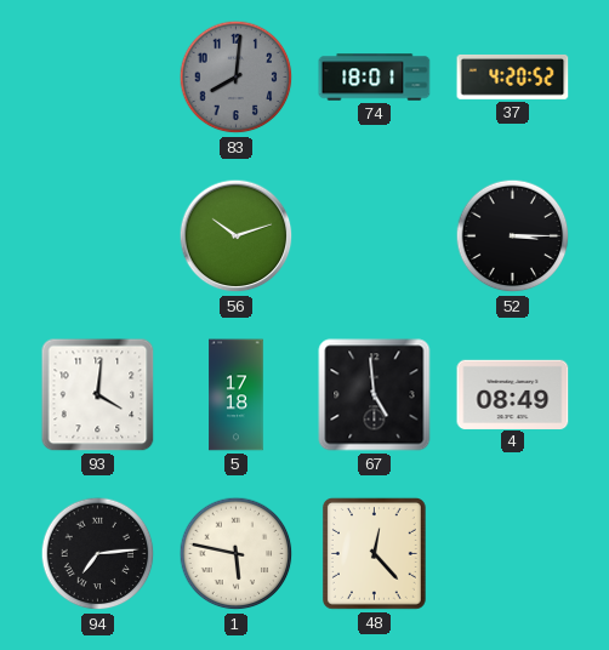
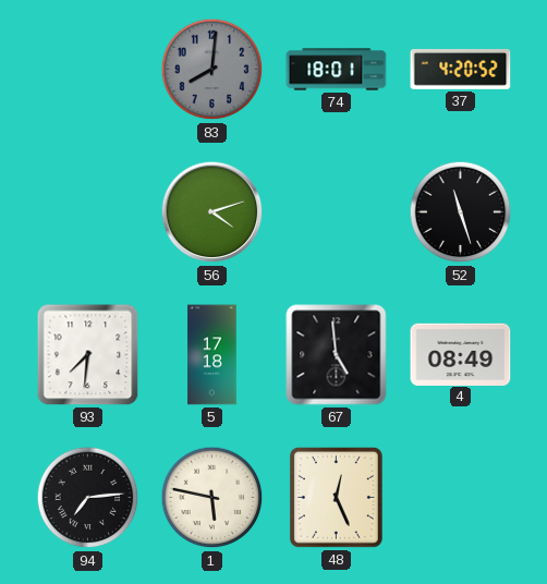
56: 10:12 -> 4:12
52: 3:15 -> 11:27
93: 4:01 -> 7:31
48: 12:23 -> 12:26
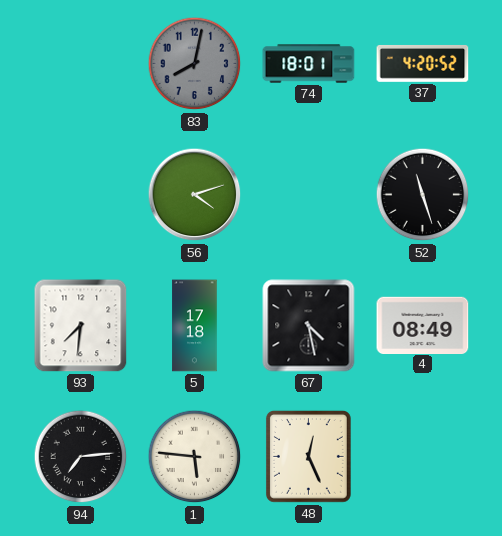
83: 8:01 -> 8:02
67: 4:59 -> 4:28
1: 5:47 -> 5:46
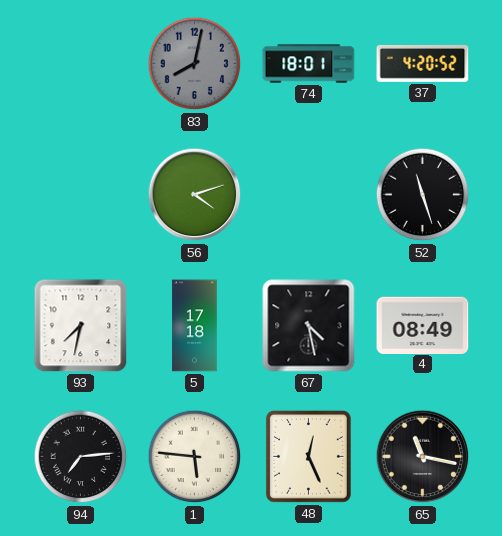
93: 7:31 -> 7:32
65: none -> 11:17
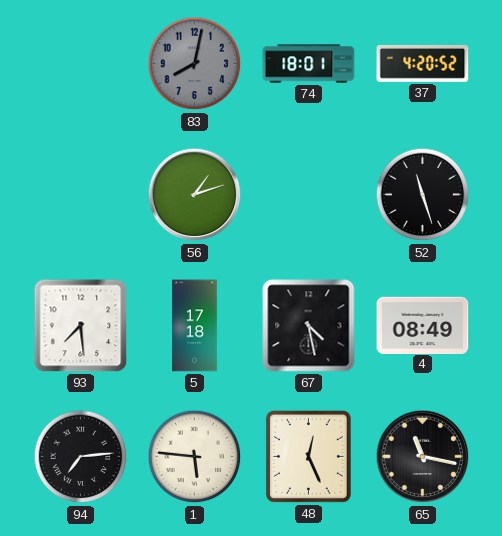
56: 4:12 -> 1:12
93: 7:32 -> 7:29
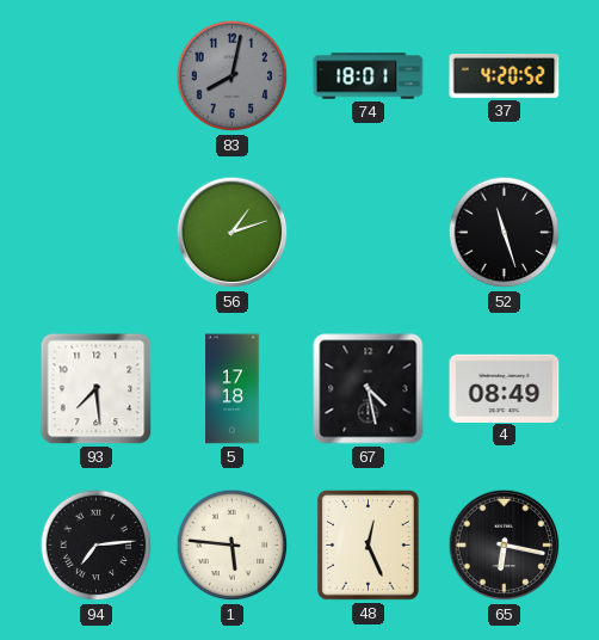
65: 11:17 -> 6:17
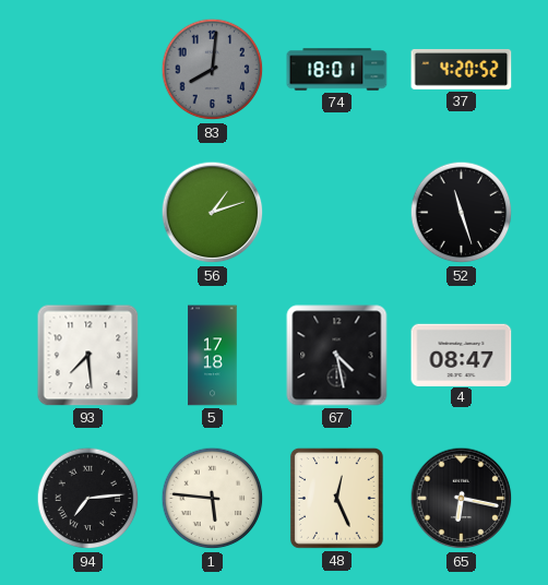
83: 8:02 -> 8:01
4: 08:49 -> 08:47
